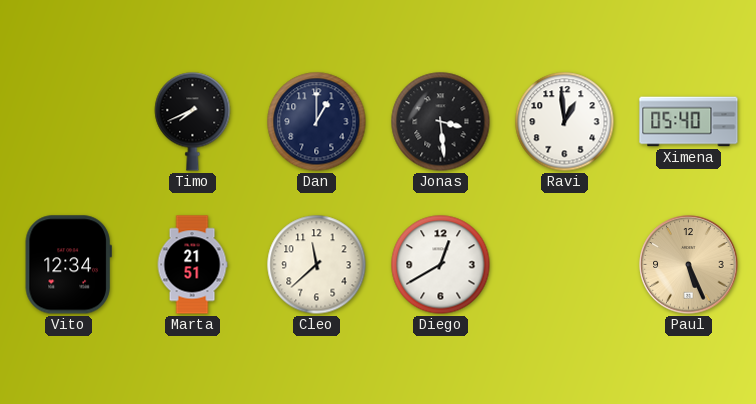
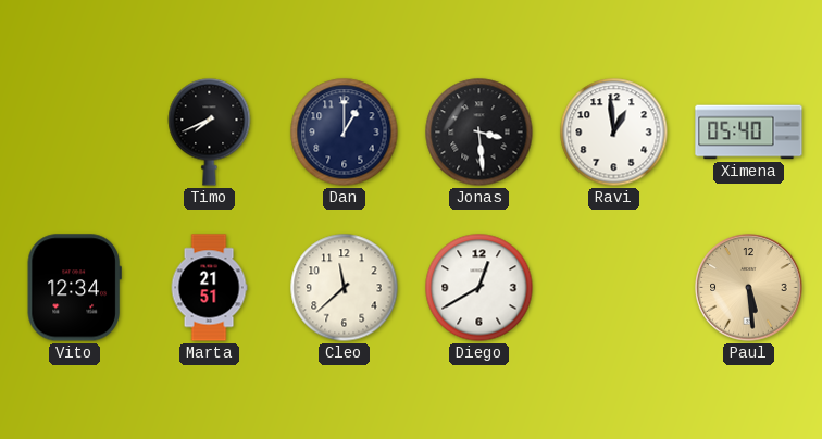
Paul: 5:26 -> 5:29
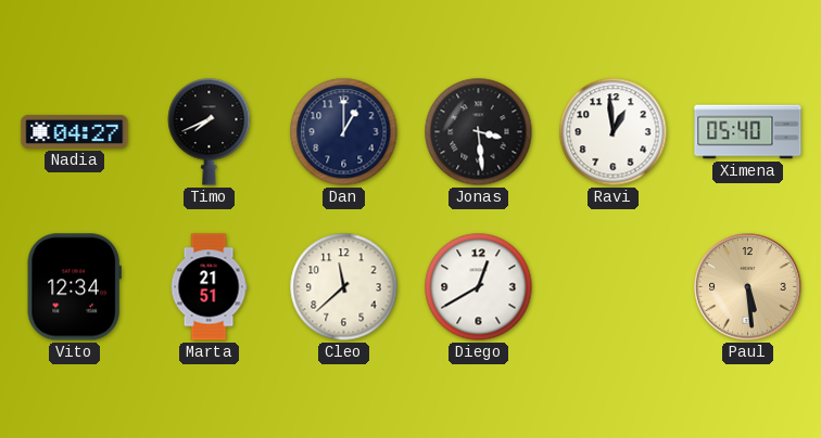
Nadia: none -> 04:27
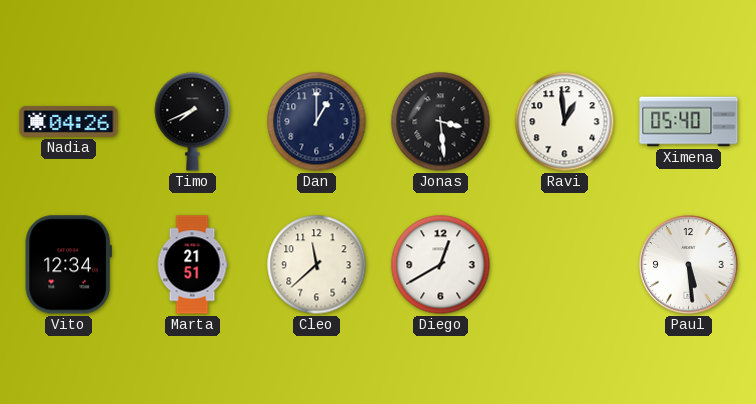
Nadia: 04:27 -> 04:26
Paul dial: champagne -> white
